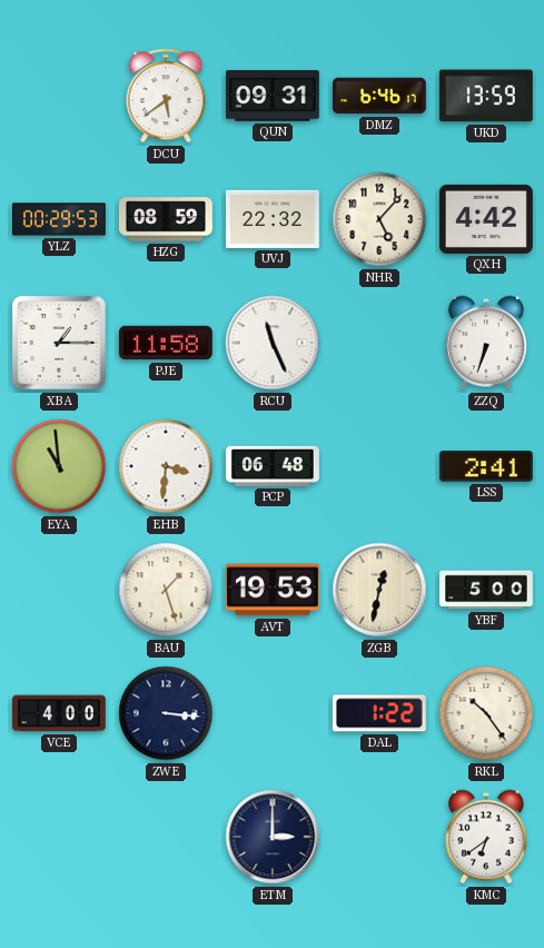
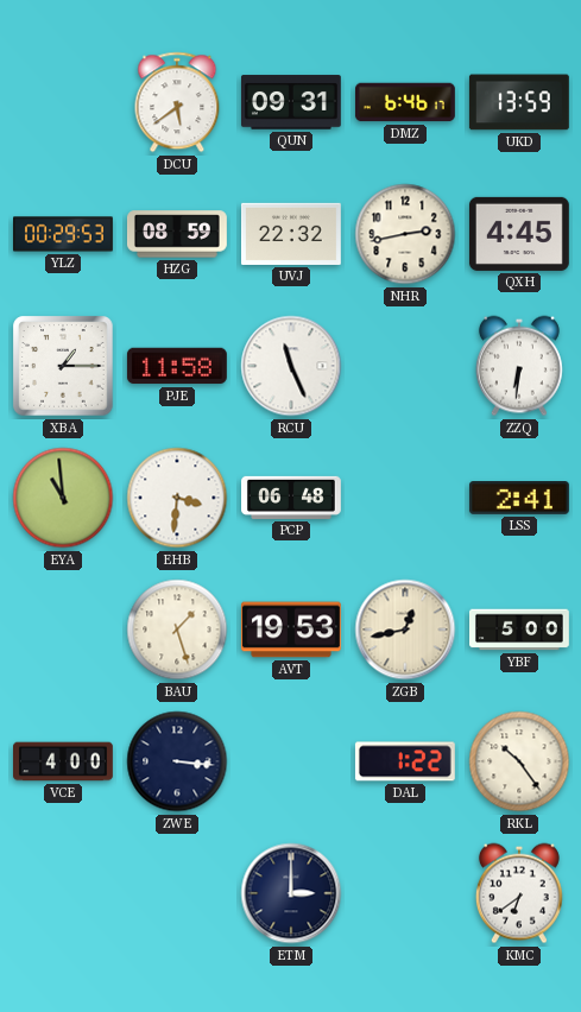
NHR: 5:07 -> 2:43
QXH: 4:42 -> 4:45
ZZQ: 6:33 -> 6:31
ZGB: 12:32 -> 12:43
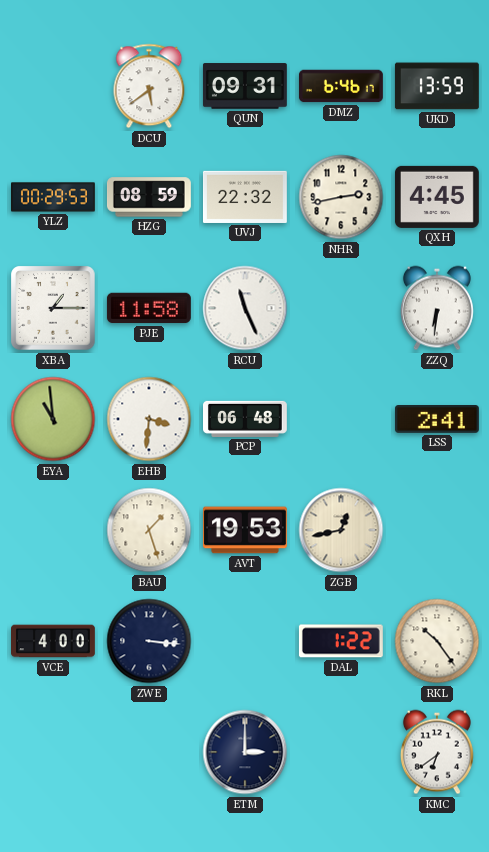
YBF: 5:00 -> none
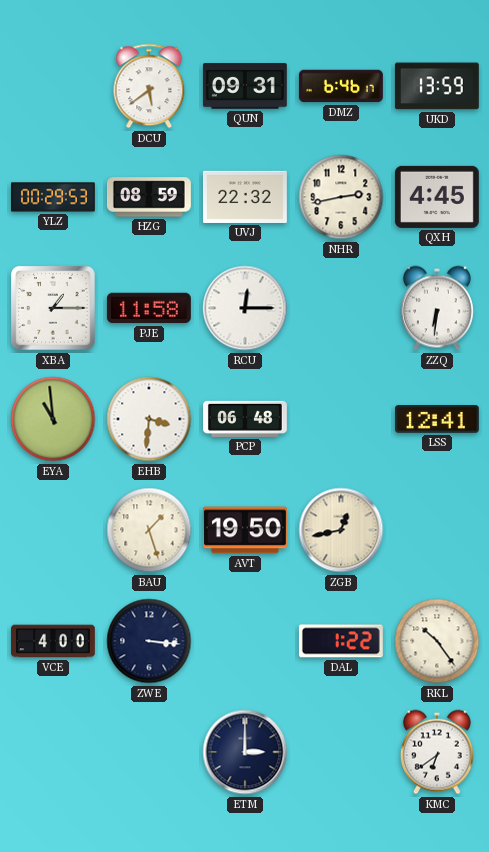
RCU: 11:26 -> 12:15
LSS: 2:41 -> 12:41
AVT: 19:53 -> 19:50
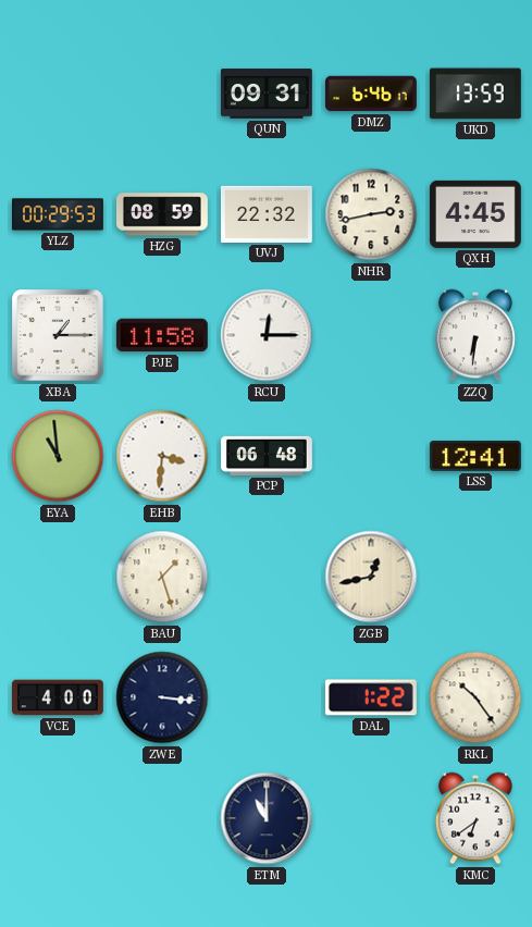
DCU: 5:39 -> none
AVT: 19:50 -> none
ETM: 3:00 -> 11:00
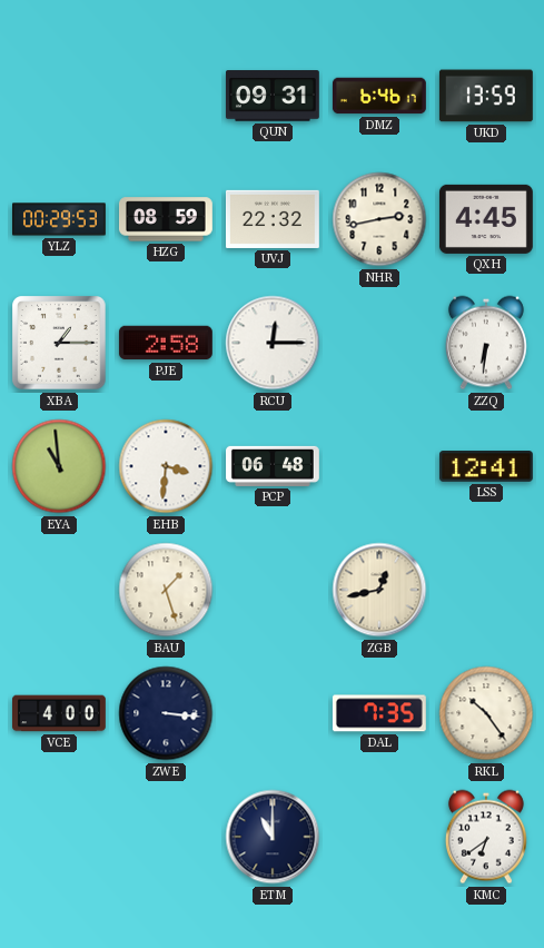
PJE: 11:58 -> 2:58
DAL: 1:22 -> 7:35
